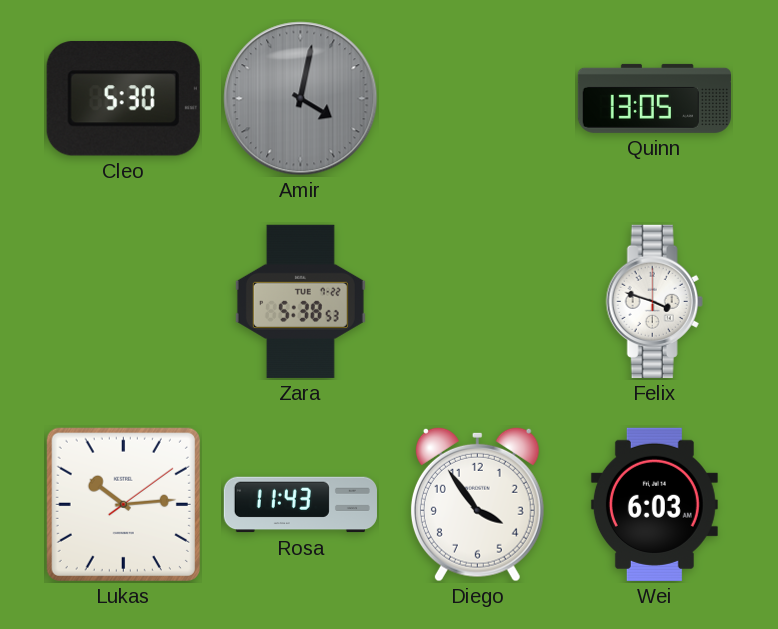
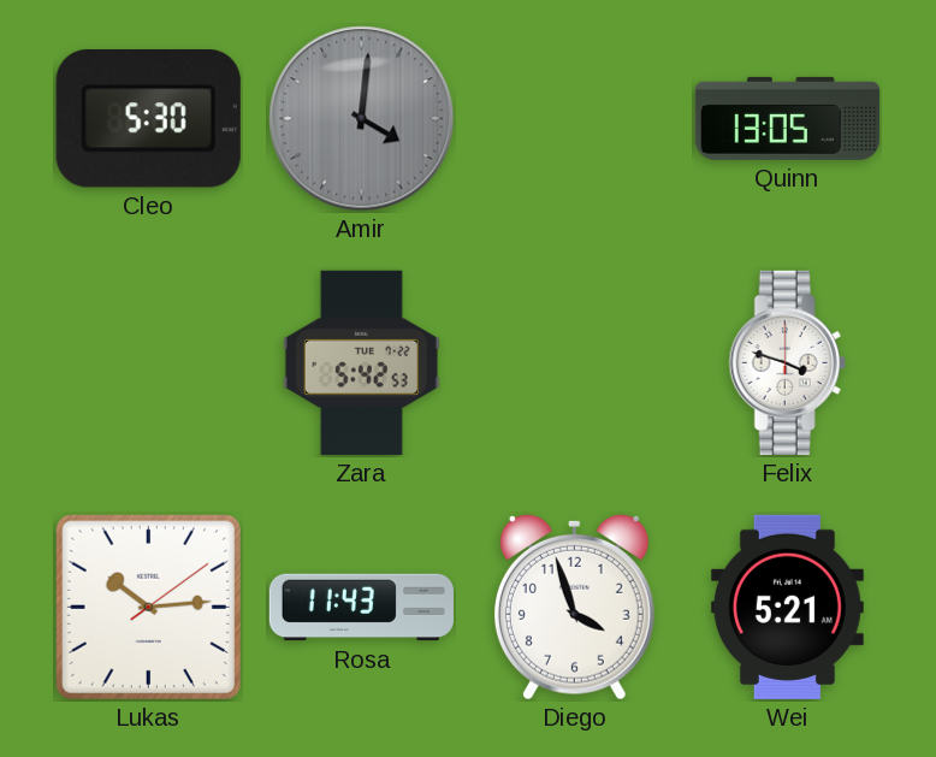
Amir: 4:02 -> 4:01
Zara: 5:38 -> 5:42
Diego: 3:54 -> 3:57
Wei: 6:03 -> 5:21
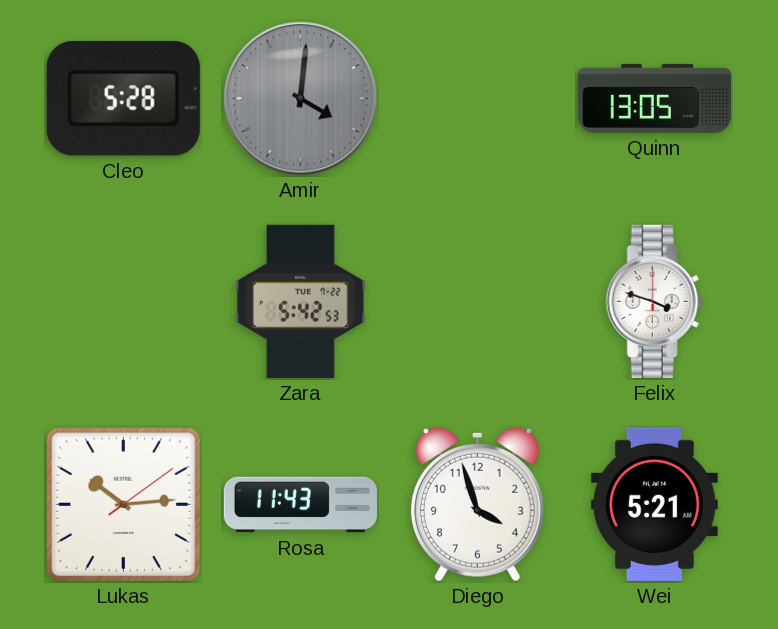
Cleo: 5:30 -> 5:28
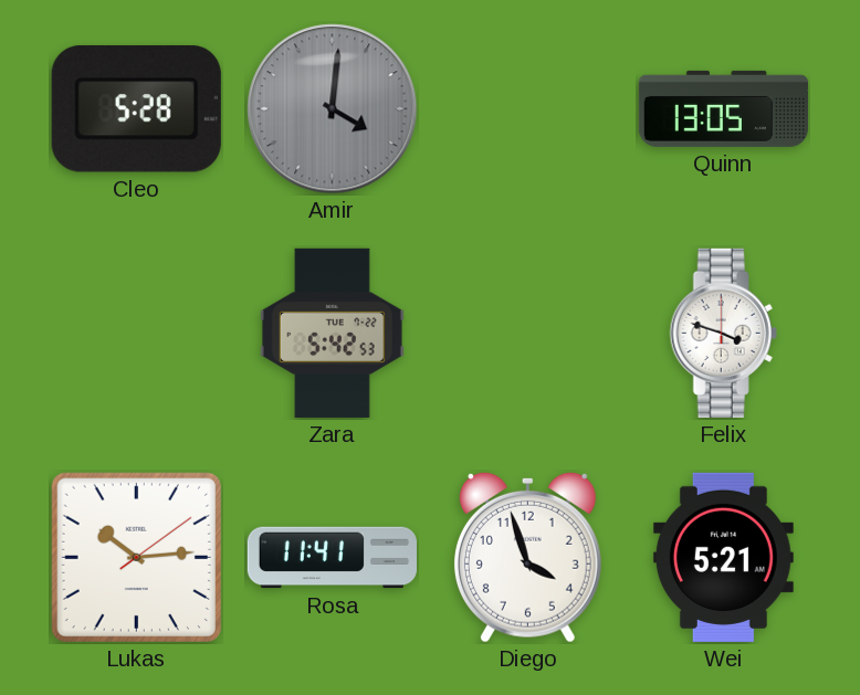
Rosa: 11:43 -> 11:41
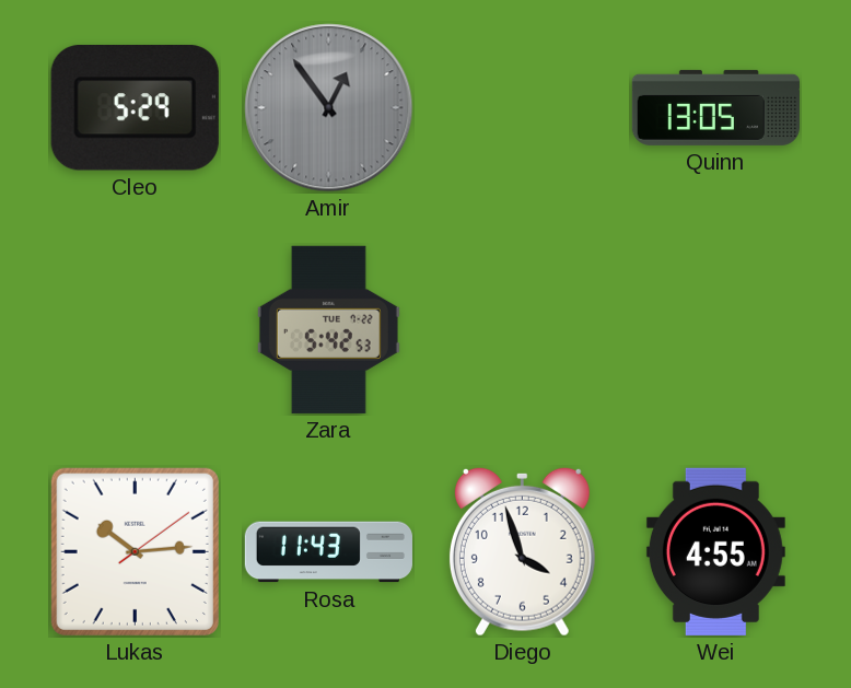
Cleo: 5:28 -> 5:29
Amir: 4:01 -> 12:54
Felix: 3:48 -> none
Rosa: 11:41 -> 11:43
Wei: 5:21 -> 4:55
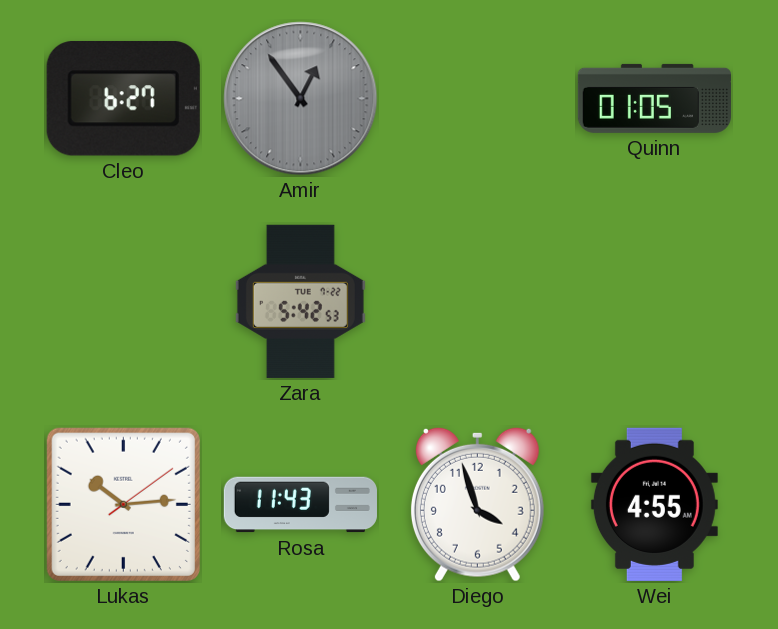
Cleo: 5:29 -> 6:27
Quinn: 13:05 -> 01:05
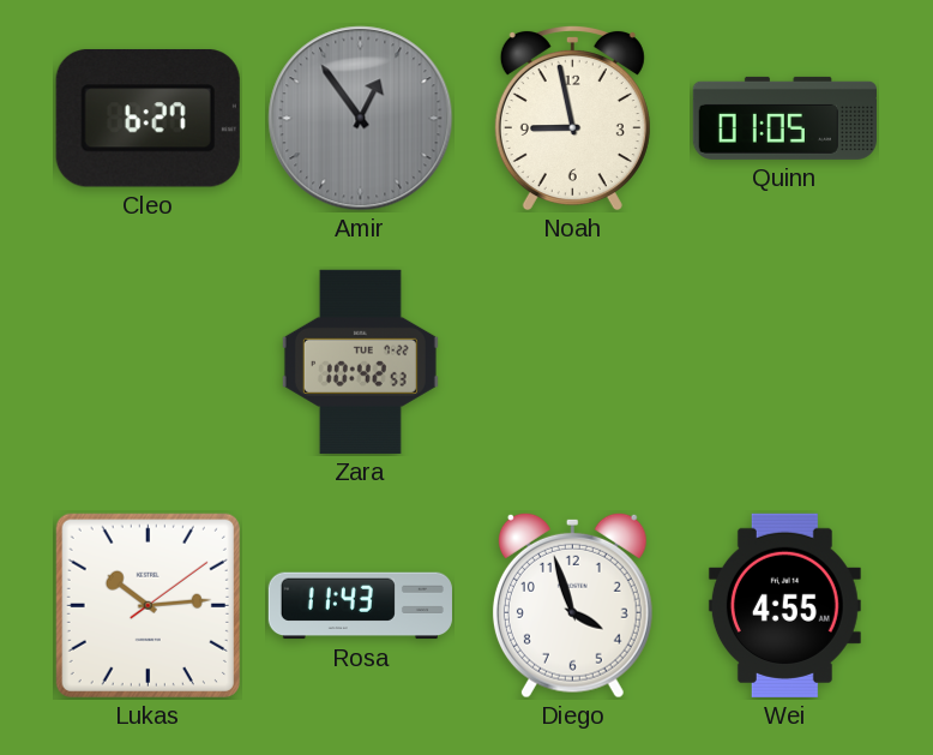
Noah: none -> 8:58
Zara: 5:42 -> 10:42
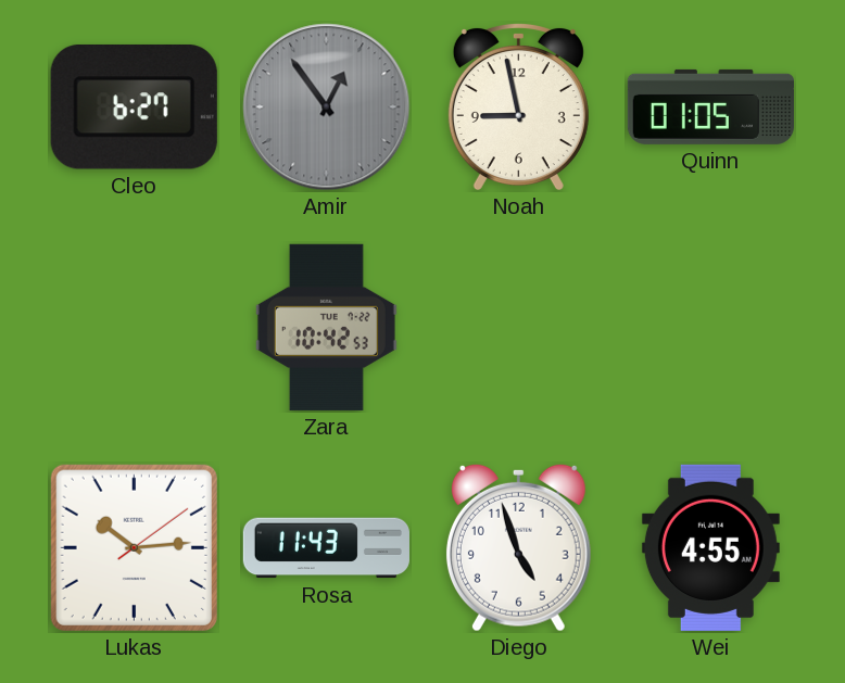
Diego: 3:57 -> 4:57
